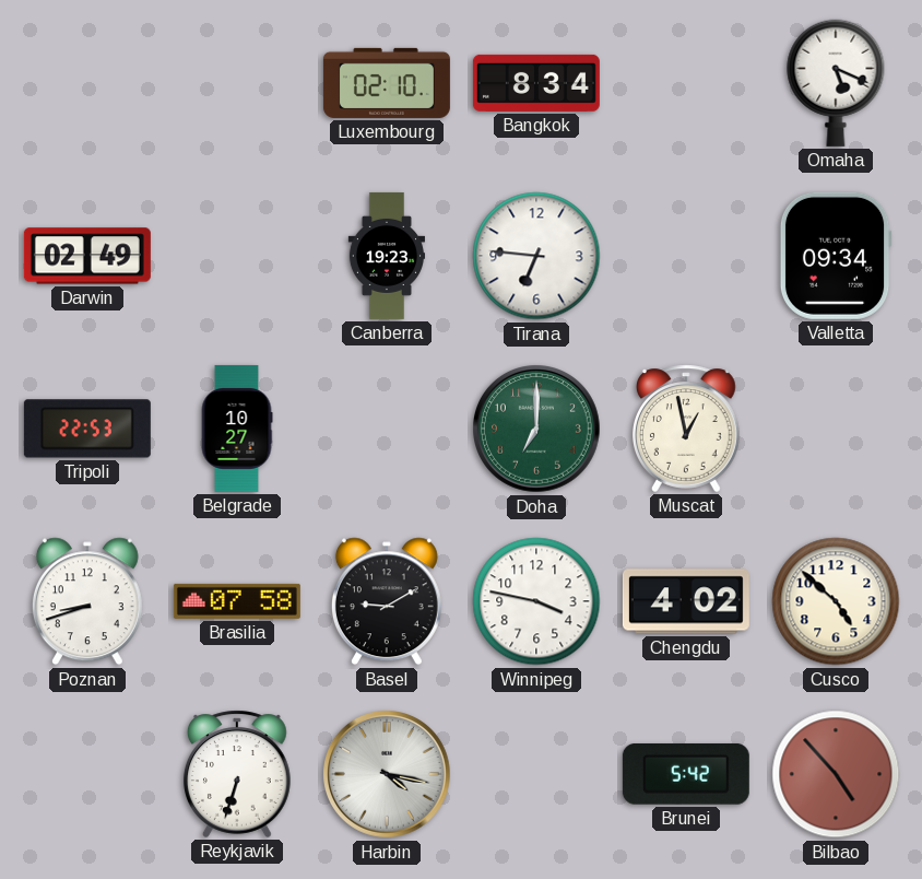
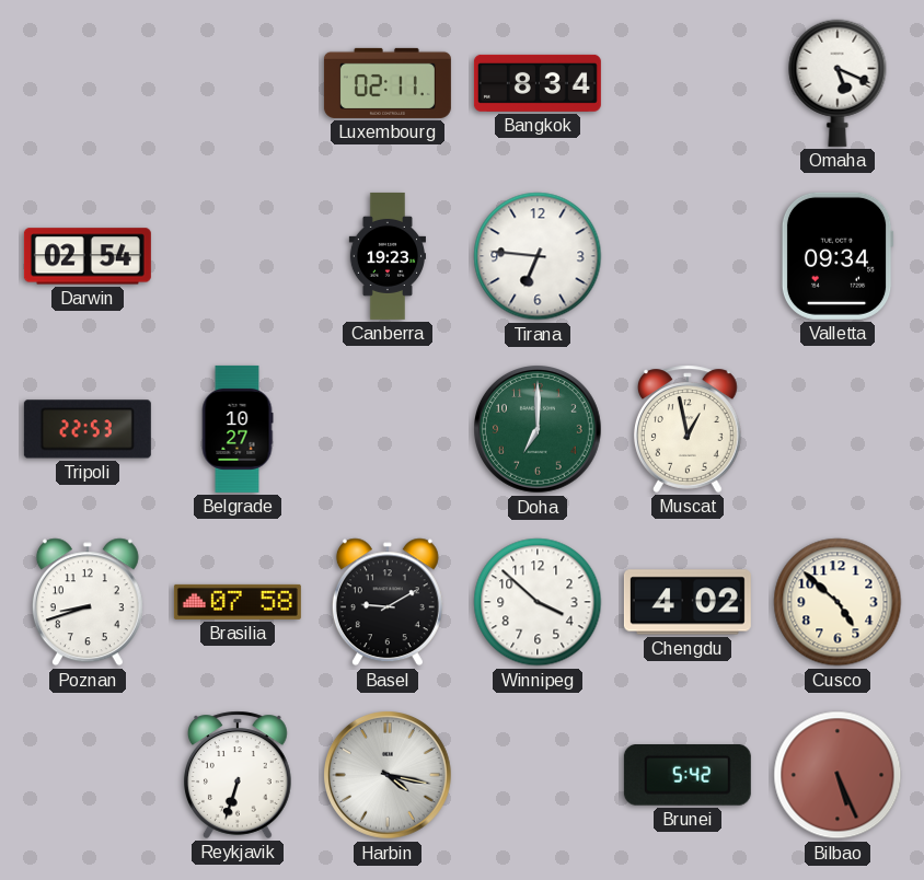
Luxembourg: 02:10 -> 02:11
Darwin: 02:49 -> 02:54
Winnipeg: 3:47 -> 3:52
Bilbao: 4:53 -> 5:26
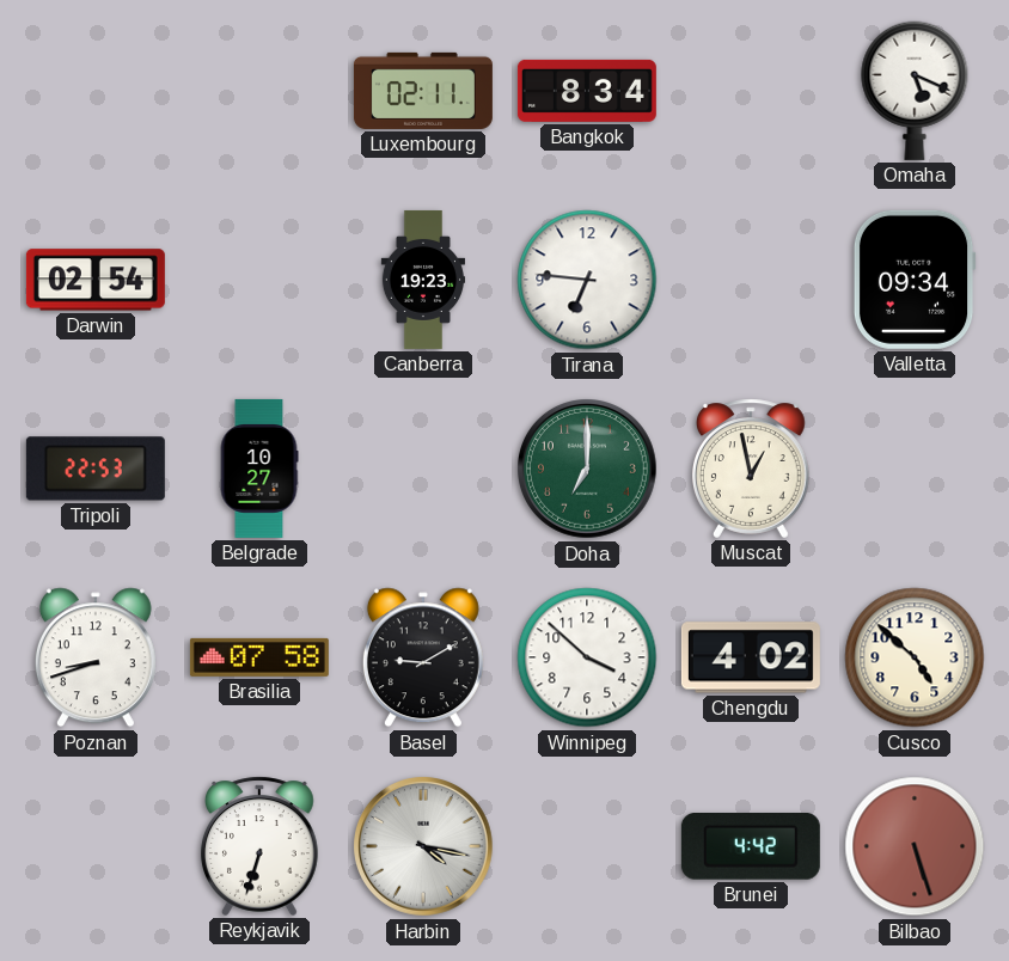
Brunei: 5:42 -> 4:42
Bilbao: 5:26 -> 5:27
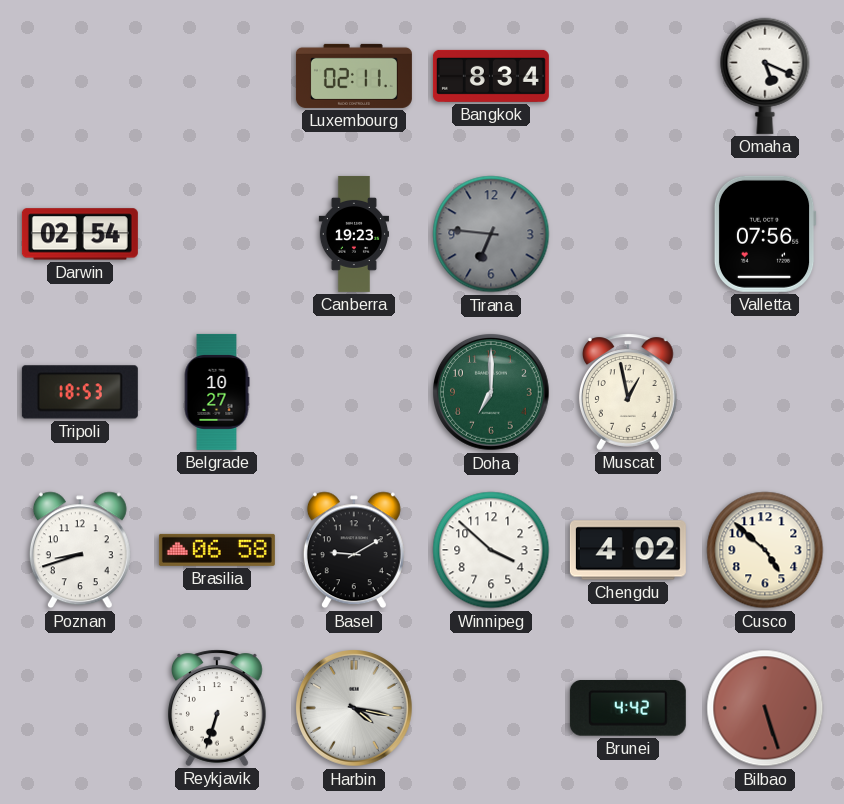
Tirana dial: white -> grey
Valletta: 09:34 -> 07:56
Tripoli: 22:53 -> 18:53
Brasilia: 07:58 -> 06:58
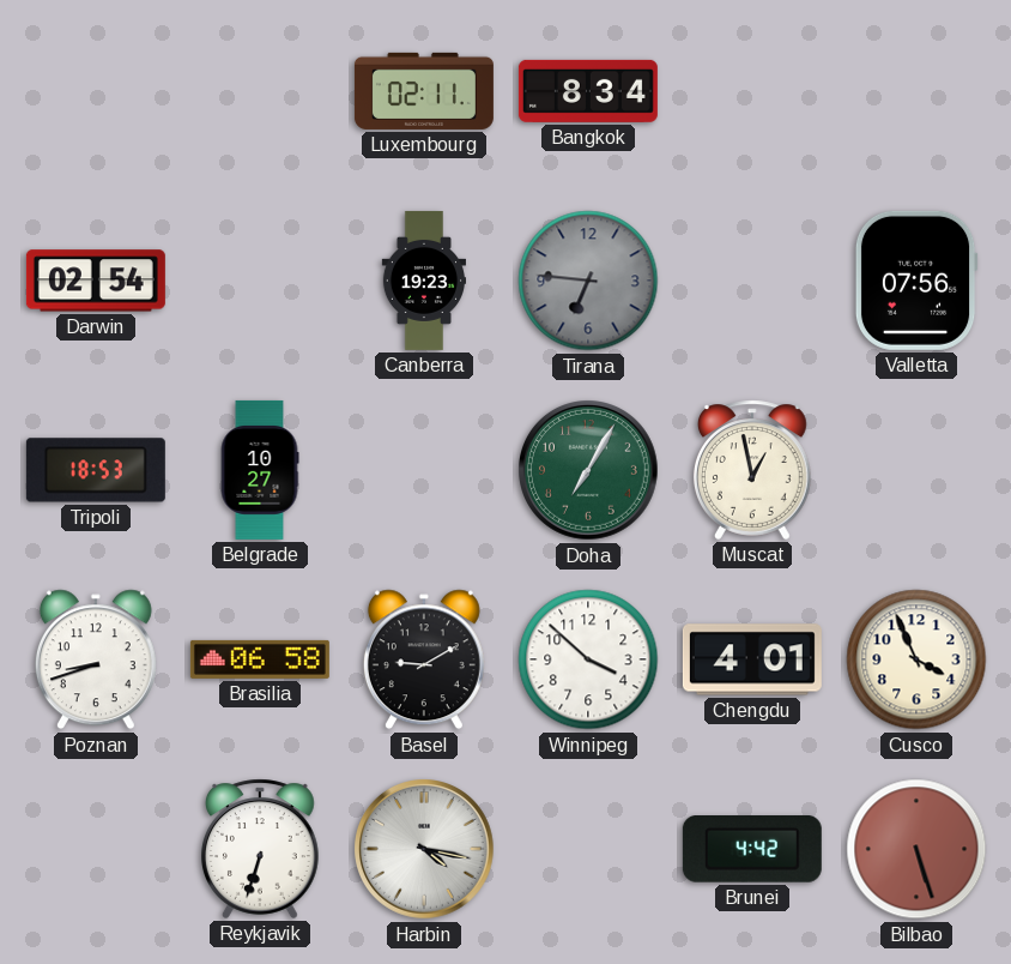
Omaha: 5:19 -> none
Doha: 7:00 -> 7:05
Chengdu: 4:02 -> 4:01
Cusco: 4:52 -> 3:56
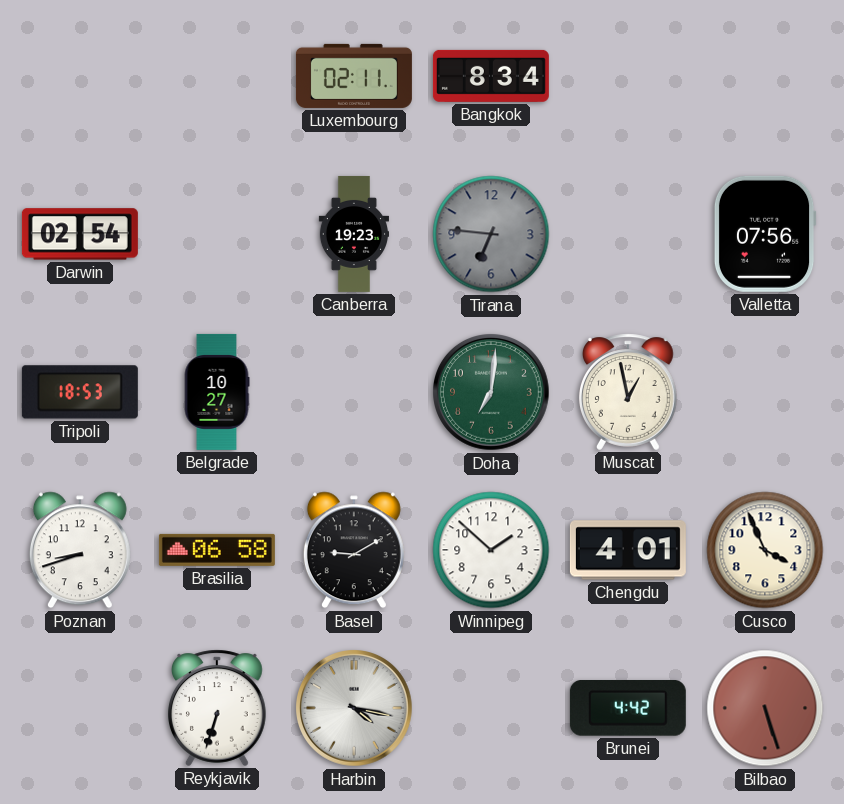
Doha: 7:05 -> 7:01
Winnipeg: 3:52 -> 1:52
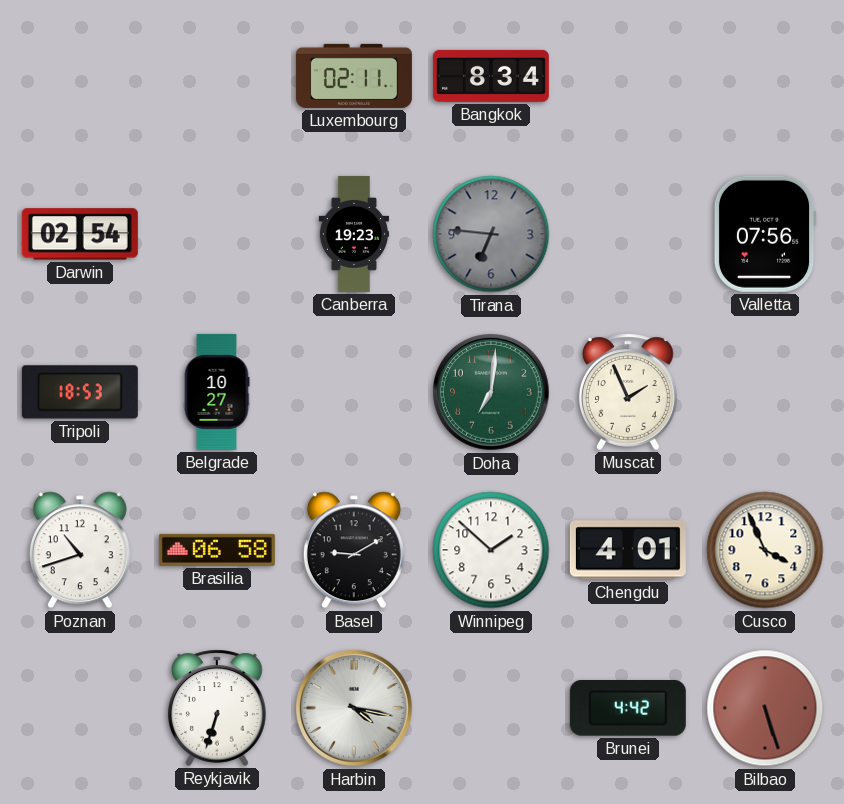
Muscat: 12:58 -> 1:56
Poznan: 8:42 -> 10:42
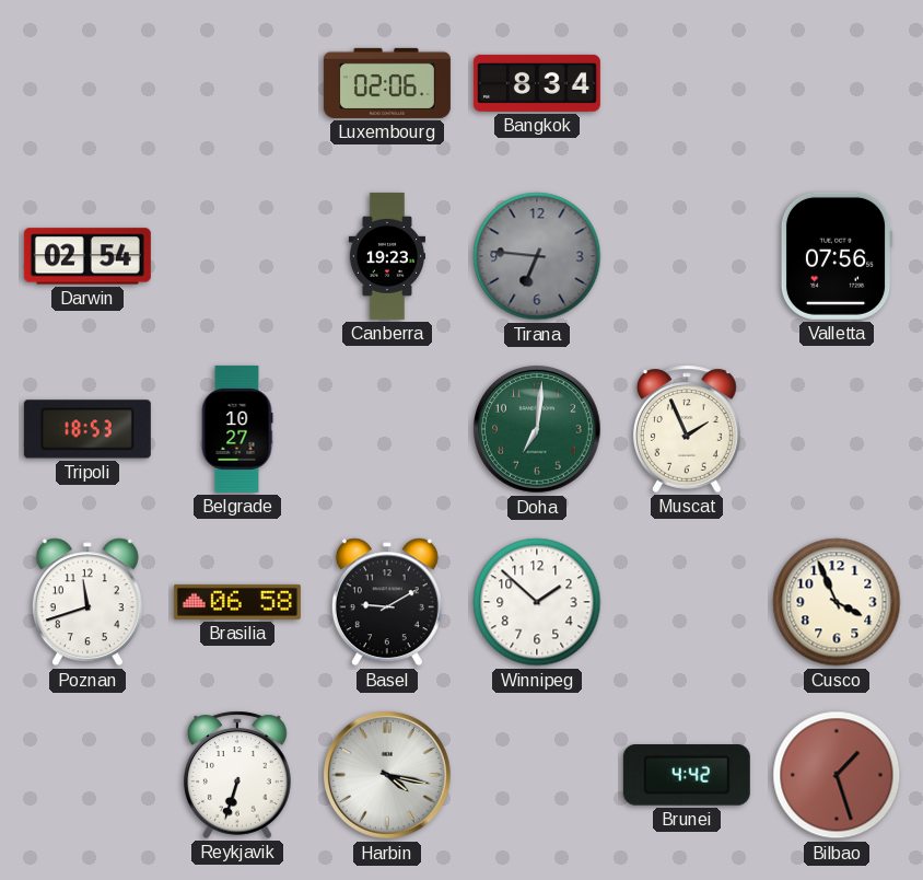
Luxembourg: 02:11 -> 02:06
Poznan: 10:42 -> 11:42
Chengdu: 4:01 -> none
Bilbao: 5:27 -> 1:27
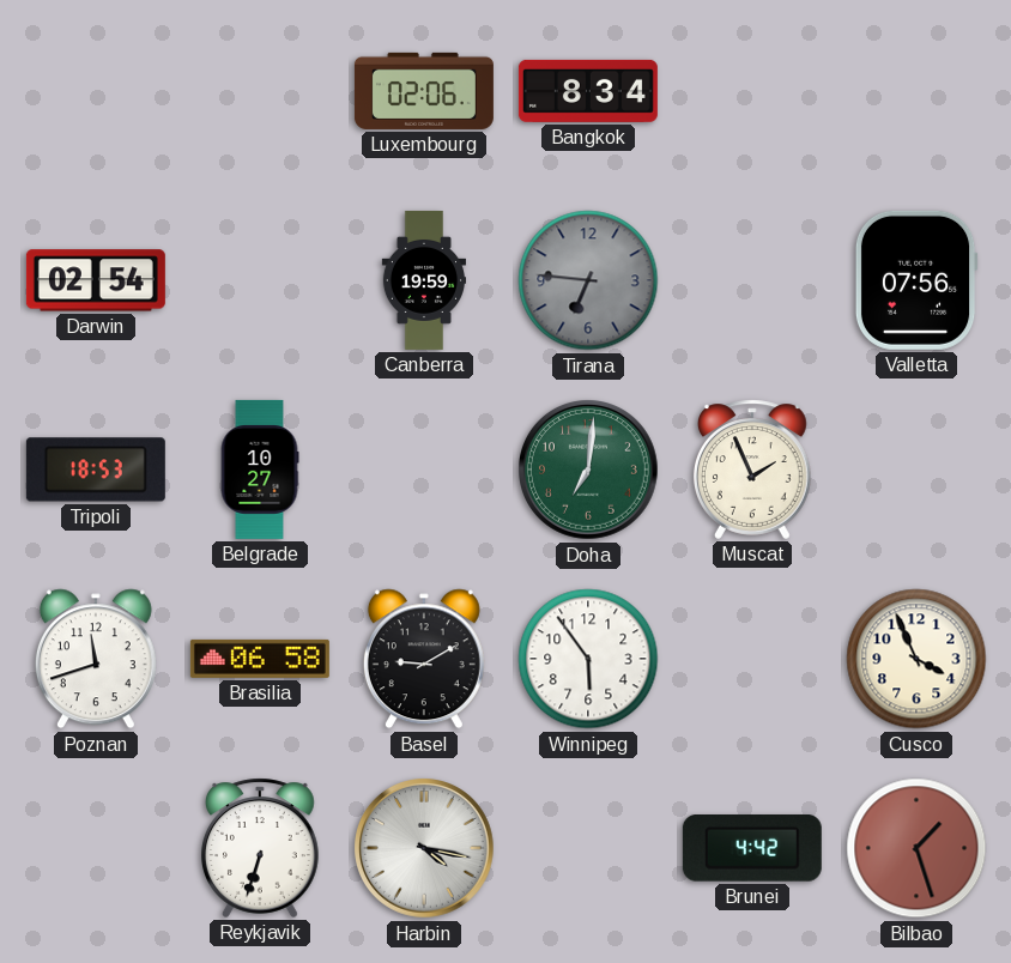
Canberra: 19:23 -> 19:59
Winnipeg: 1:52 -> 5:54
